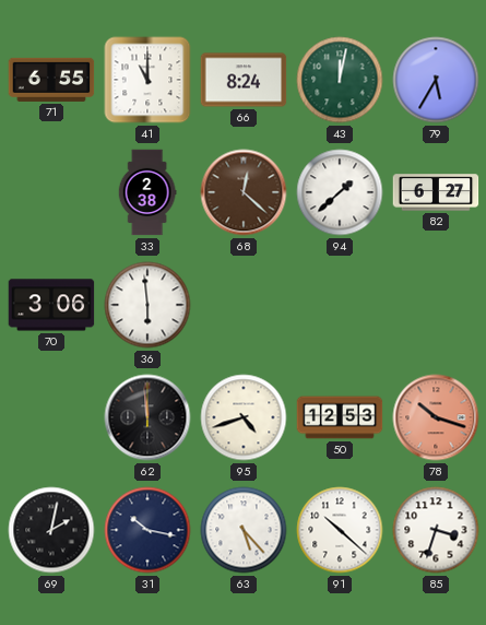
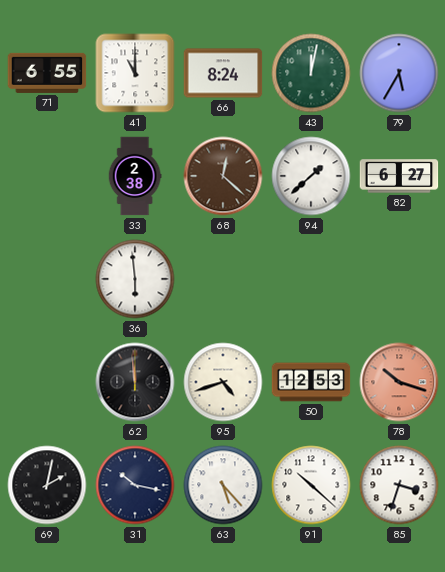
70: 3:06 -> none
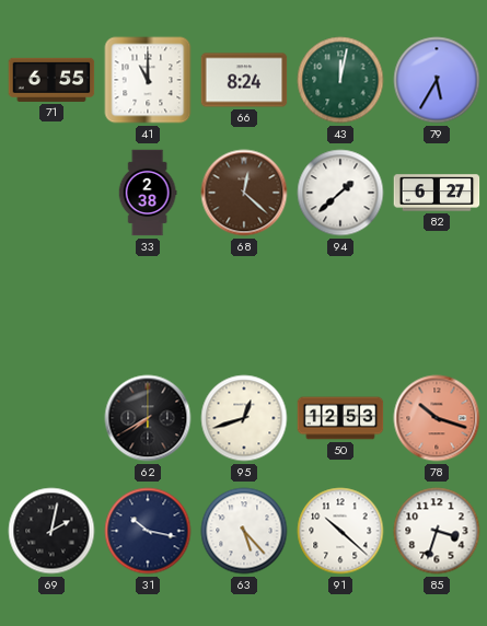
36: 5:59 -> none
62: 11:59 -> 7:40
95: 4:42 -> 12:42
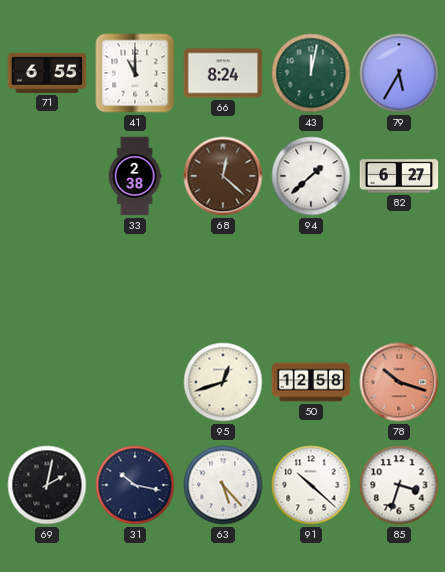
62: 7:40 -> none
50: 12:53 -> 12:58
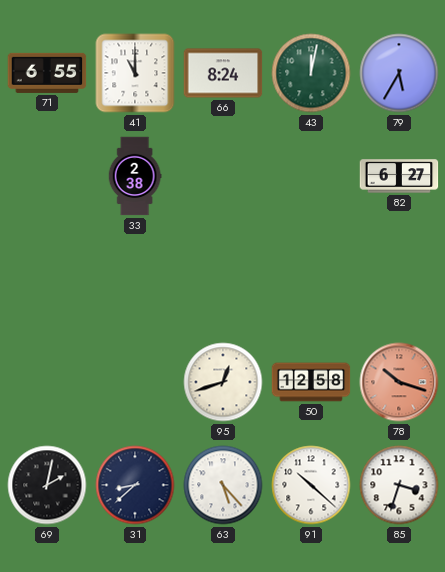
68: 12:22 -> none
94: 1:38 -> none
31: 10:17 -> 8:38
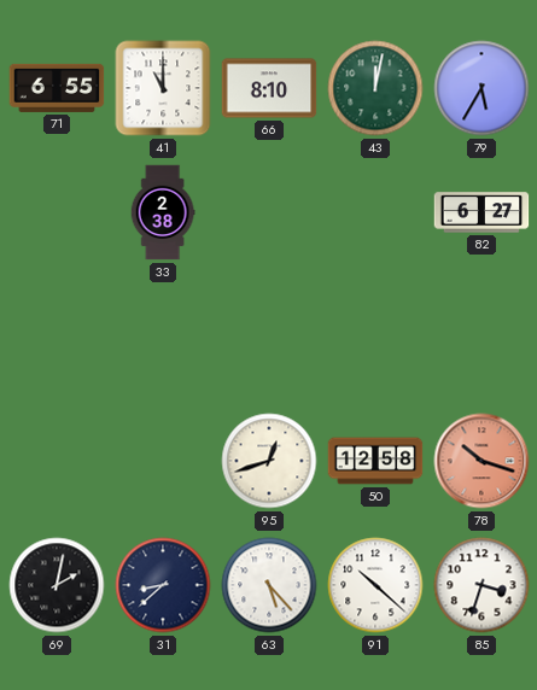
66: 8:24 -> 8:10
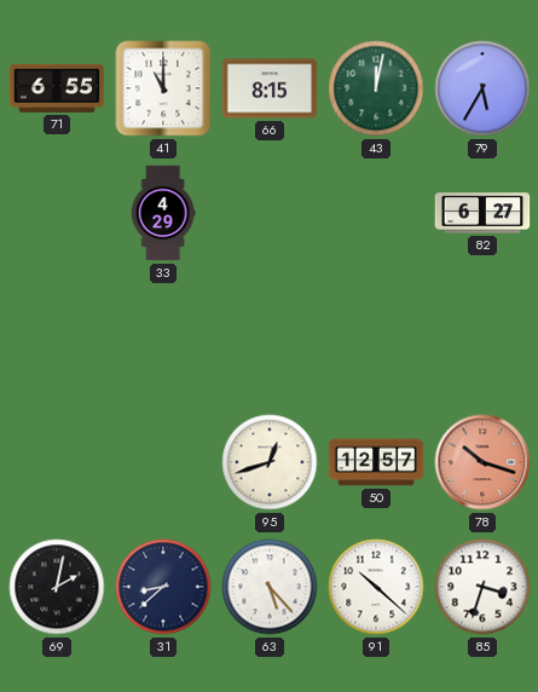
66: 8:10 -> 8:15
33: 2:38 -> 4:29
50: 12:58 -> 12:57
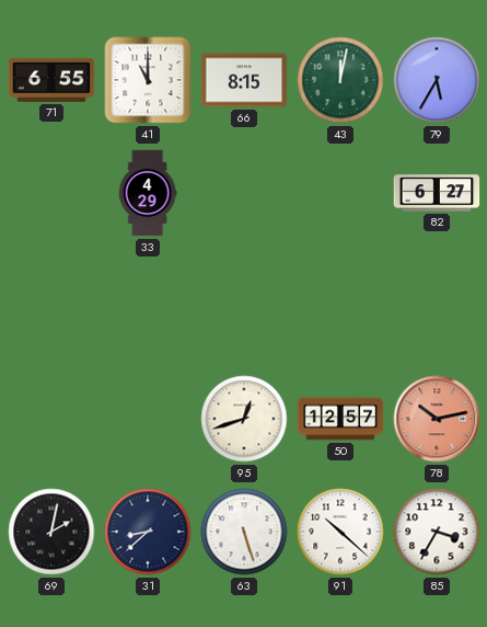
78: 10:18 -> 10:13
63: 5:23 -> 5:27
85: 3:33 -> 3:35
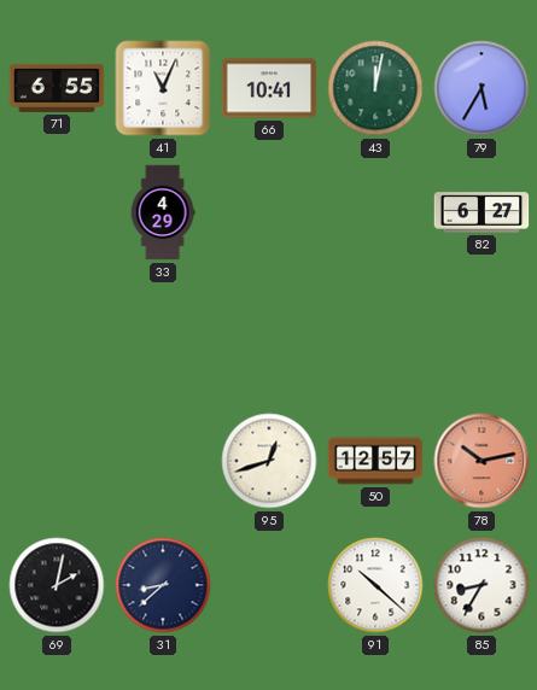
41: 11:00 -> 11:04
66: 8:15 -> 10:41
63: 5:27 -> none
85: 3:35 -> 8:35
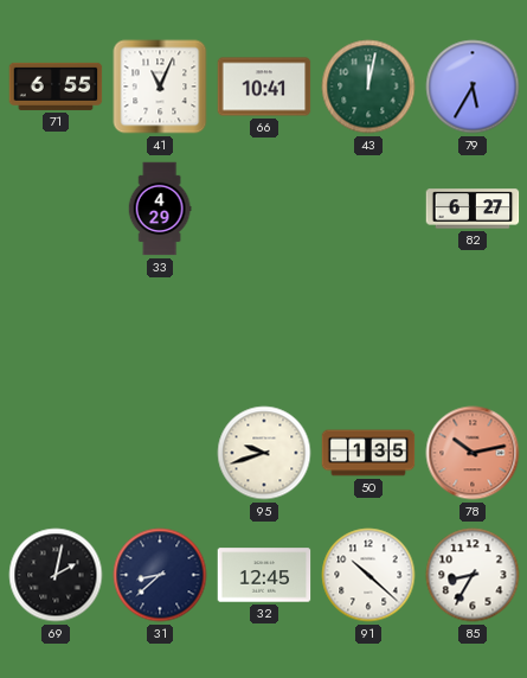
95: 12:42 -> 9:42
50: 12:57 -> 1:35
32: none -> 12:45
